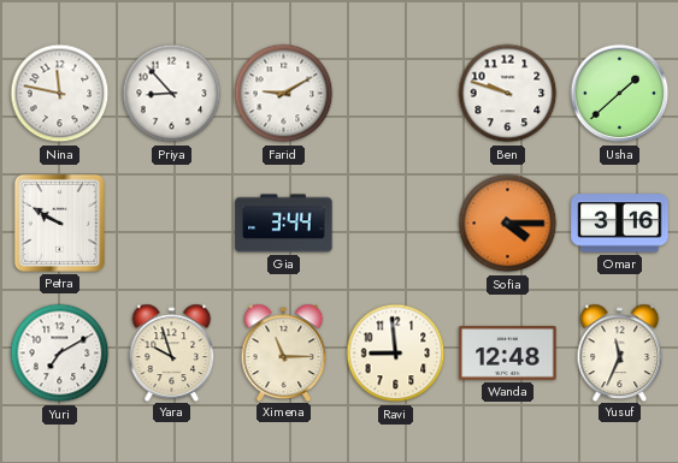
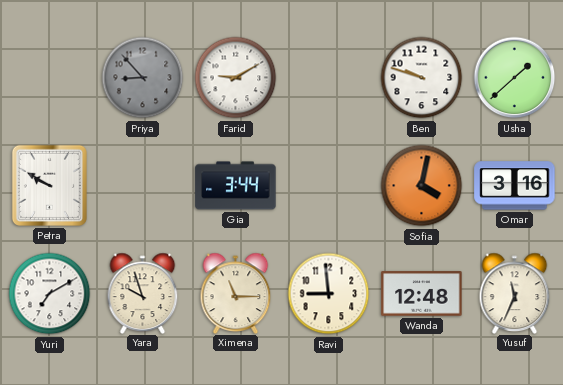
Nina: 11:47 -> none
Priya dial: white -> grey
Sofia: 4:15 -> 4:02
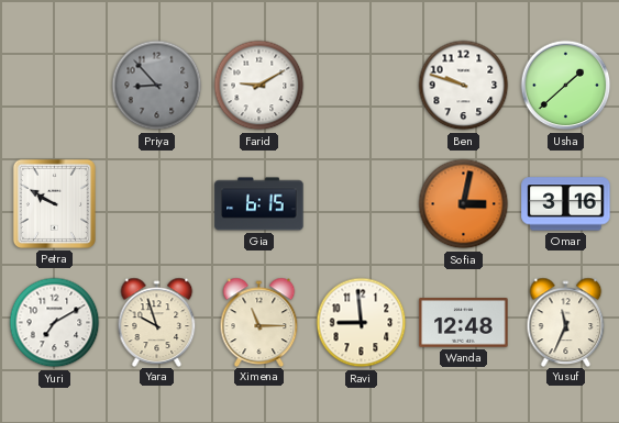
Gia: 3:44 -> 6:15
Sofia: 4:02 -> 3:02
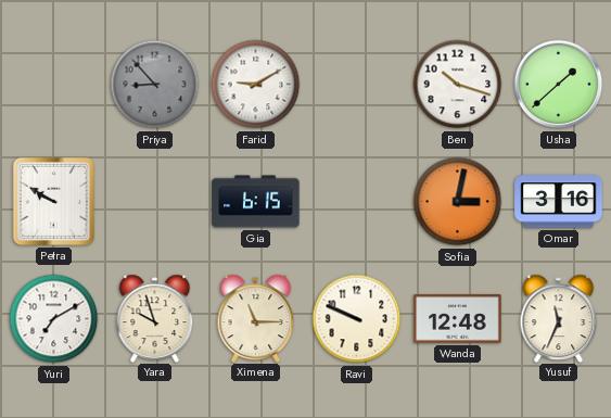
Ben: 9:48 -> 10:18
Ravi: 8:59 -> 9:49
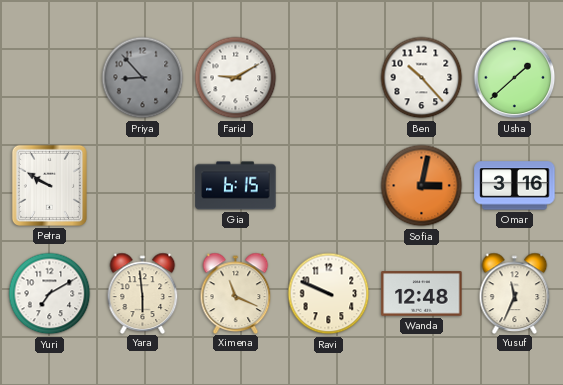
Ben: 10:18 -> 10:23
Yara: 9:57 -> 5:59
Ximena: 11:15 -> 11:19
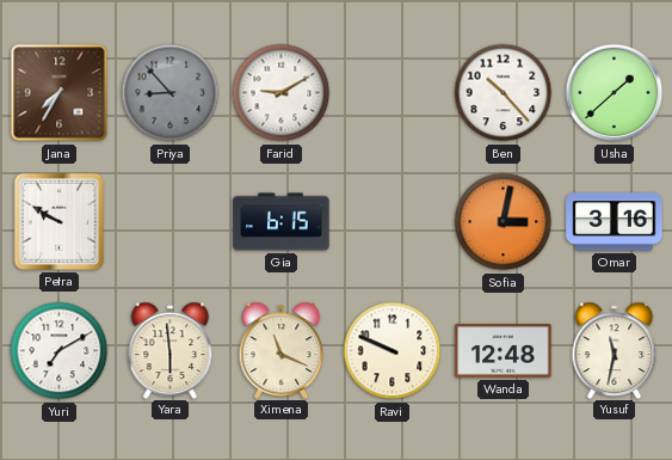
Jana: none -> 7:35
Yusuf: 11:34 -> 11:32
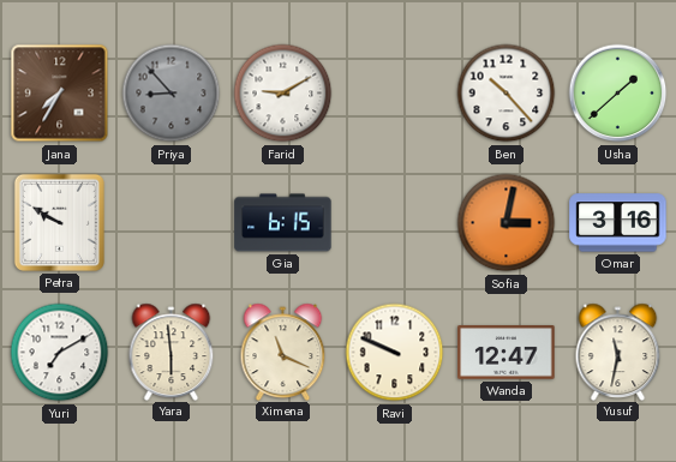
Wanda: 12:48 -> 12:47
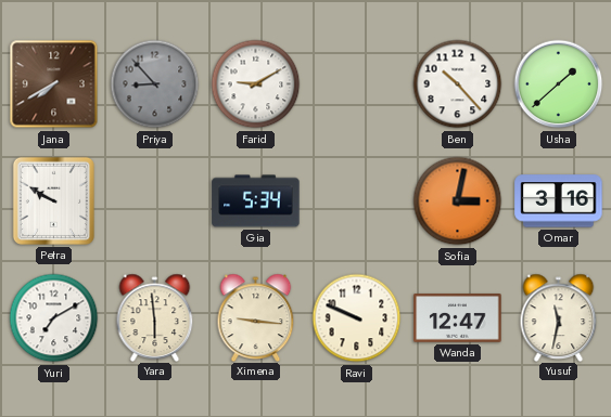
Jana: 7:35 -> 7:40
Gia: 6:15 -> 5:34
Ximena: 11:19 -> 9:16
